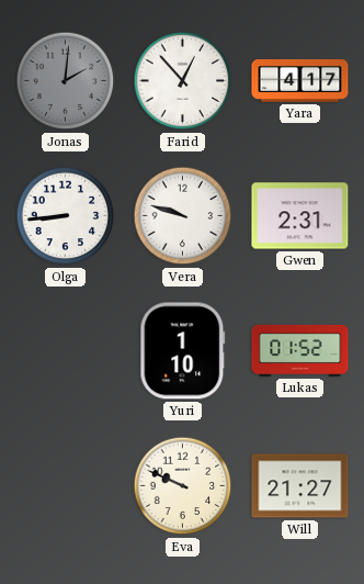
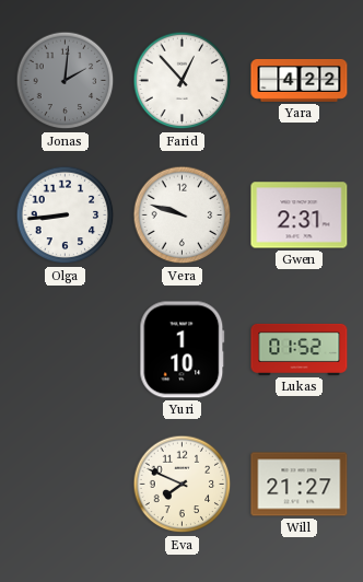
Yara: 4:17 -> 4:22
Eva: 9:49 -> 7:49
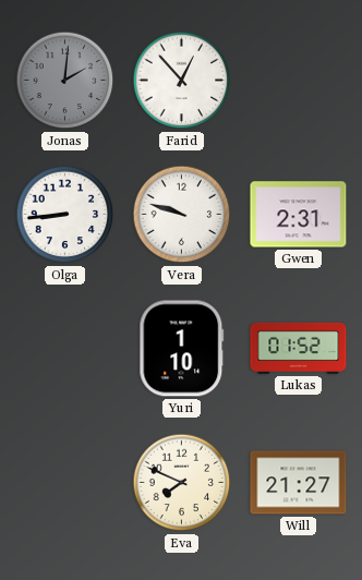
Yara: 4:22 -> none
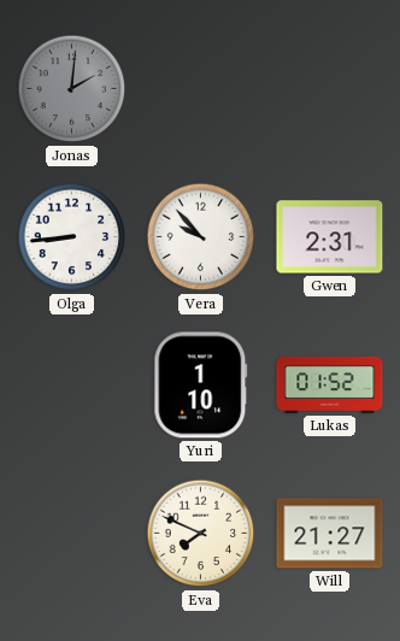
Farid: 12:53 -> none
Vera: 9:48 -> 9:53
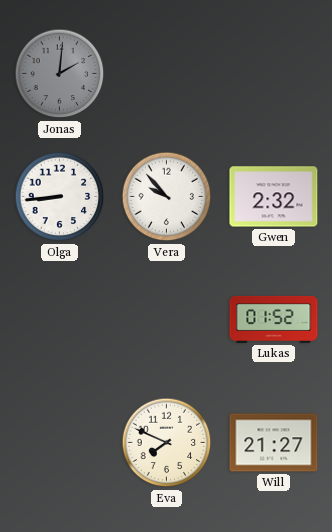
Gwen: 2:31 -> 2:32
Yuri: 1:10 -> none
